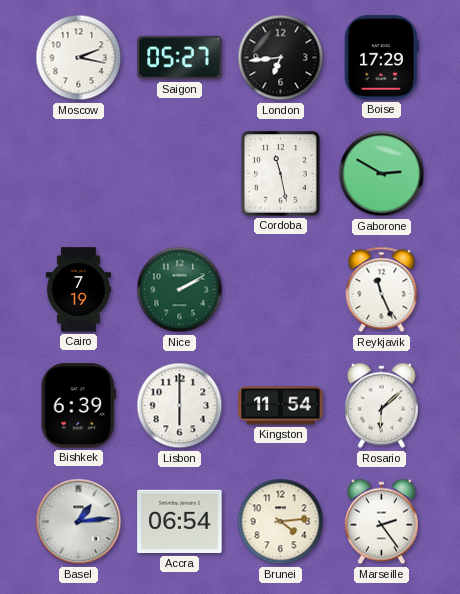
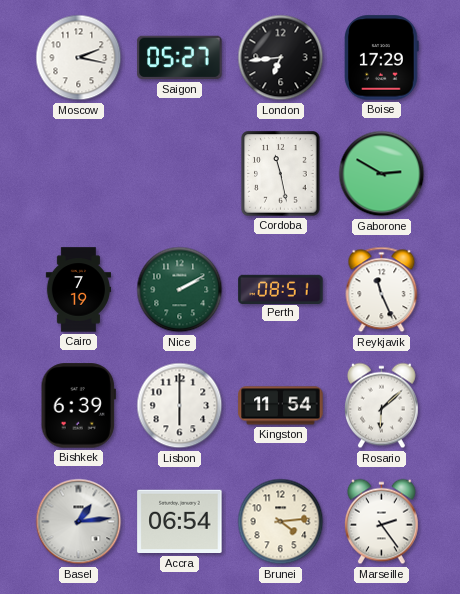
Perth: none -> 08:51
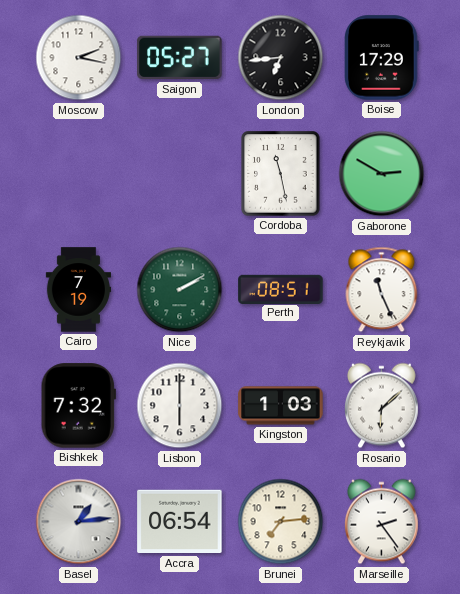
Bishkek: 6:39 -> 7:32
Kingston: 11:54 -> 1:03
Brunei: 4:14 -> 7:14
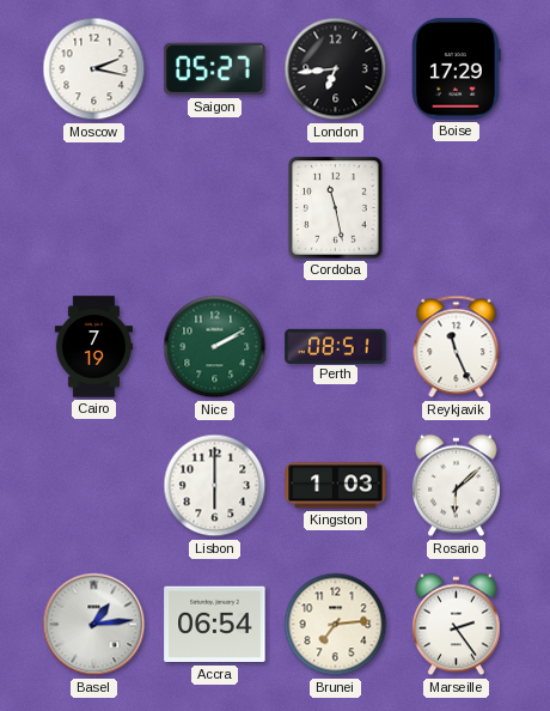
Gaborone: 2:50 -> none
Bishkek: 7:32 -> none
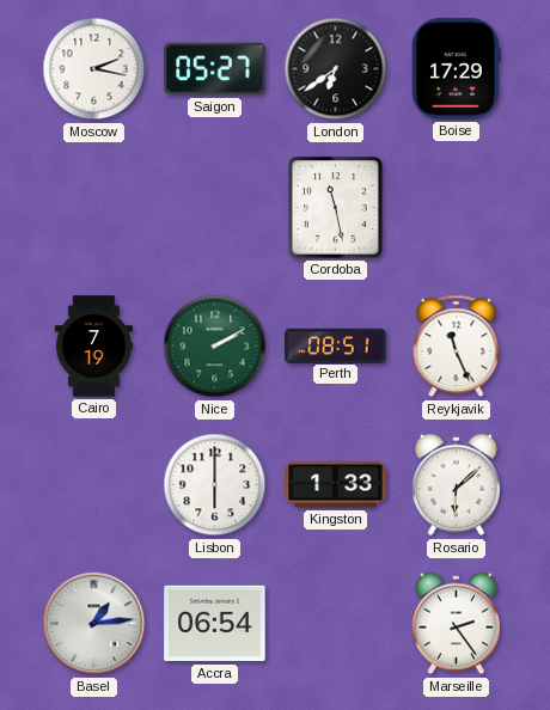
London: 6:44 -> 6:39
Kingston: 1:03 -> 1:33
Brunei: 7:14 -> none
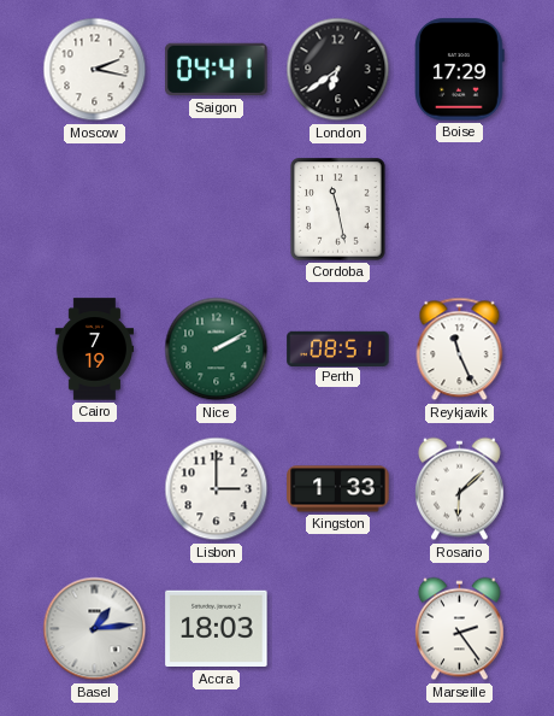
Saigon: 05:27 -> 04:41
Lisbon: 6:00 -> 3:00
Accra: 06:54 -> 18:03
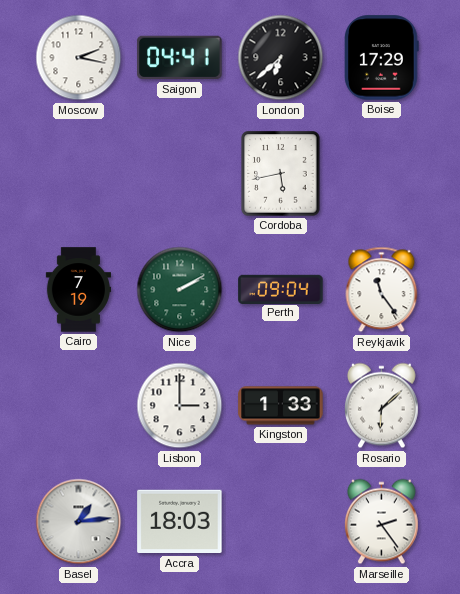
London: 6:39 -> 6:38
Cordoba: 11:28 -> 5:43
Perth: 08:51 -> 09:04
Reykjavik: 11:26 -> 11:24
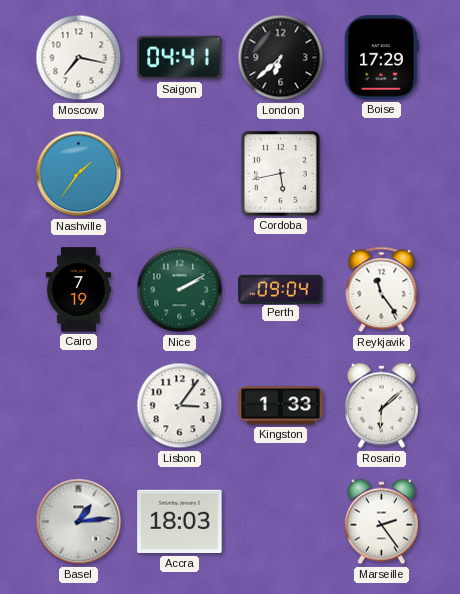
Moscow: 2:17 -> 7:17
Nashville: none -> 1:36
Lisbon: 3:00 -> 3:06
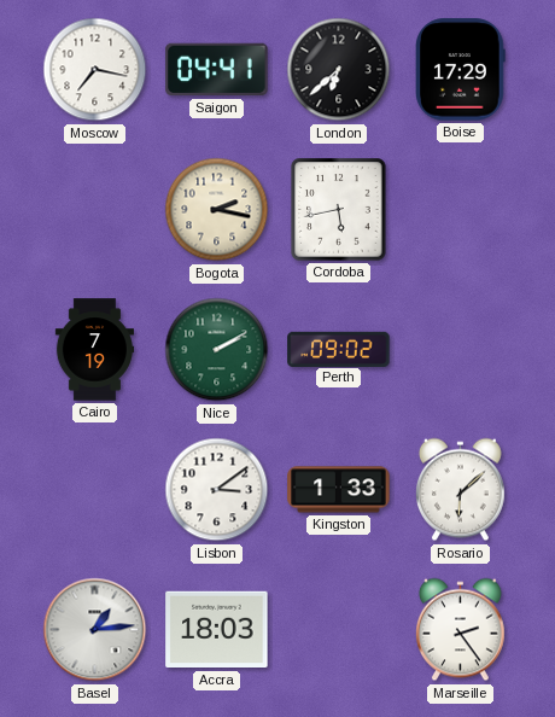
Nashville: 1:36 -> none
Bogota: none -> 2:17
Perth: 09:04 -> 09:02
Reykjavik: 11:24 -> none
Lisbon: 3:06 -> 3:09
